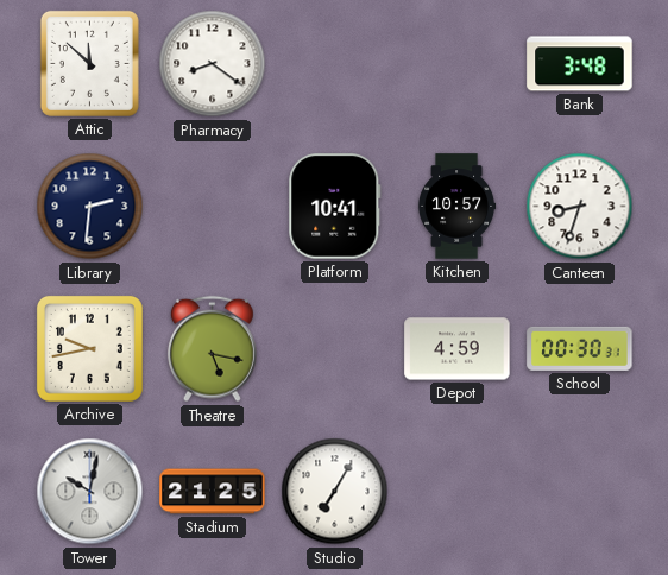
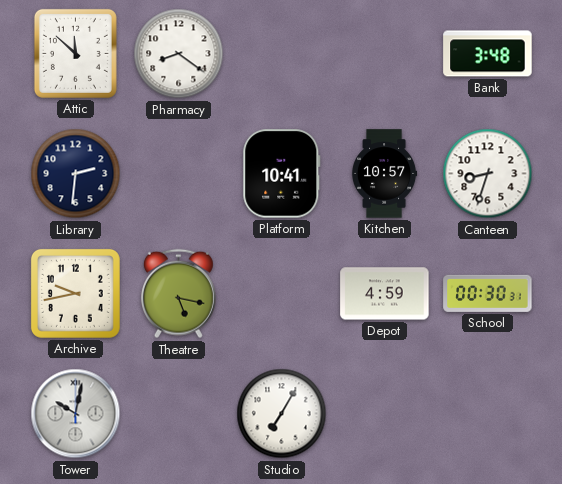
Stadium: 21:25 -> none
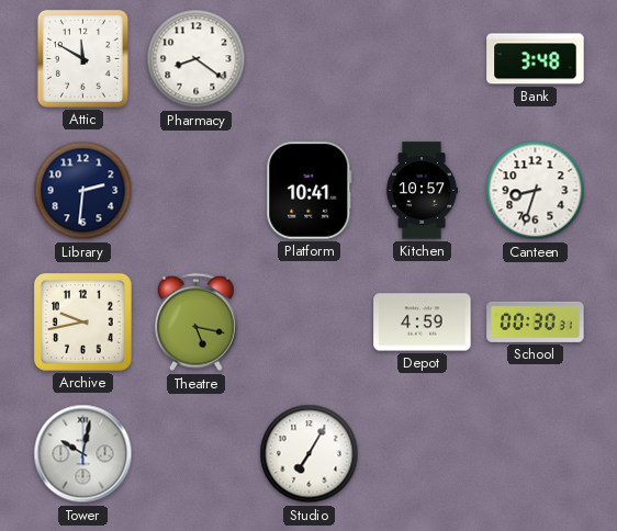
Attic: 11:52 -> 11:50
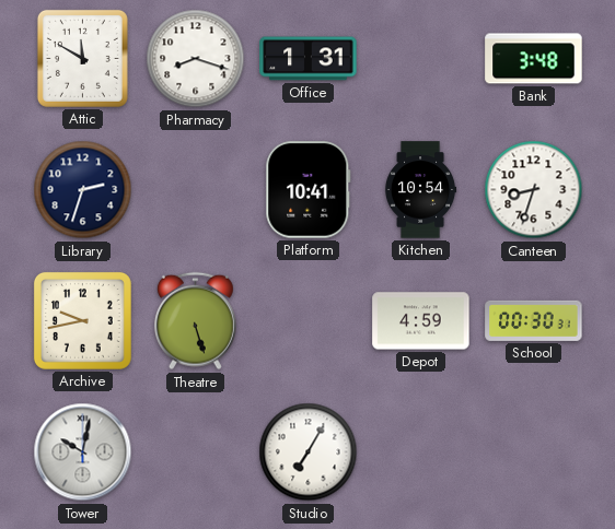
Pharmacy: 8:21 -> 8:18
Office: none -> 1:31
Library: 2:31 -> 2:33
Kitchen: 10:57 -> 10:54
Theatre: 5:17 -> 5:27
